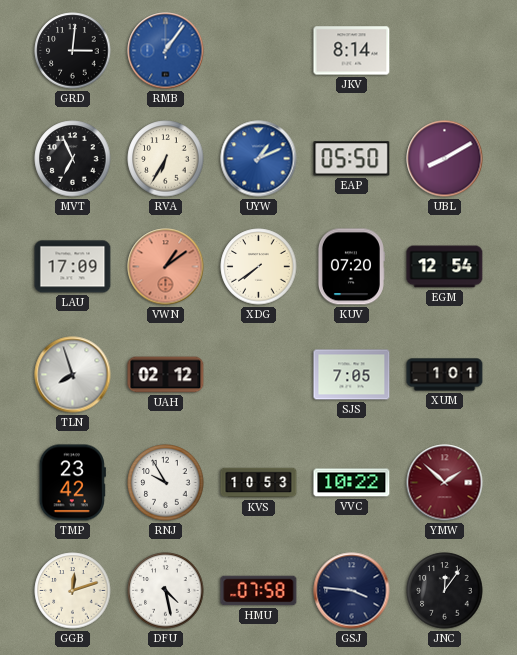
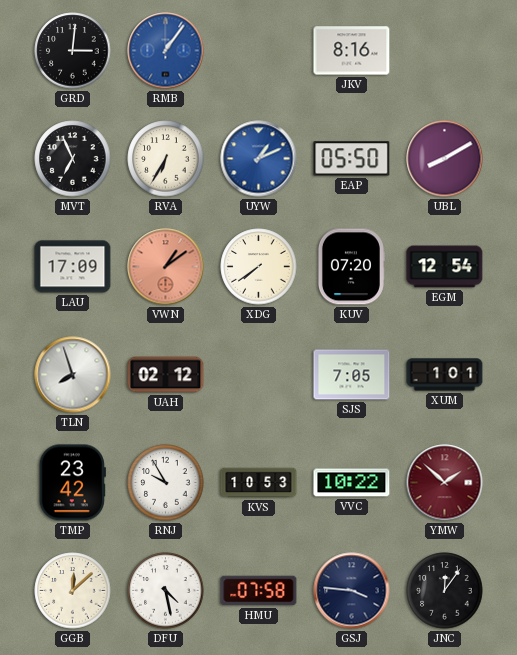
JKV: 8:14 -> 8:16
GGB: 12:12 -> 12:08
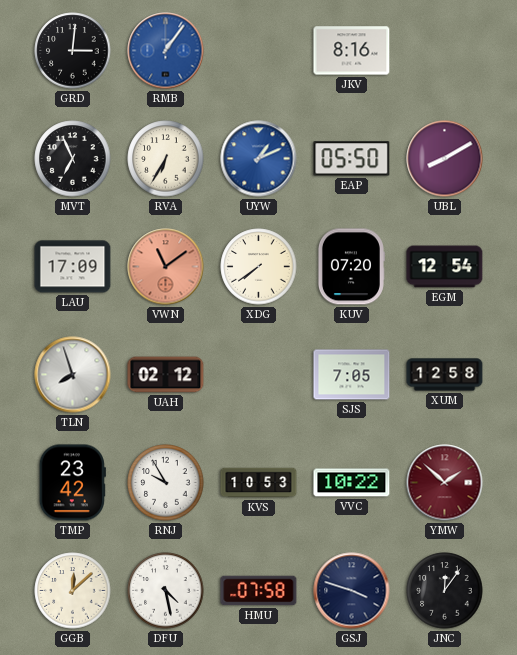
VWN: 1:09 -> 11:09
XUM: 1:01 -> 12:58
GSJ: 3:46 -> 3:48
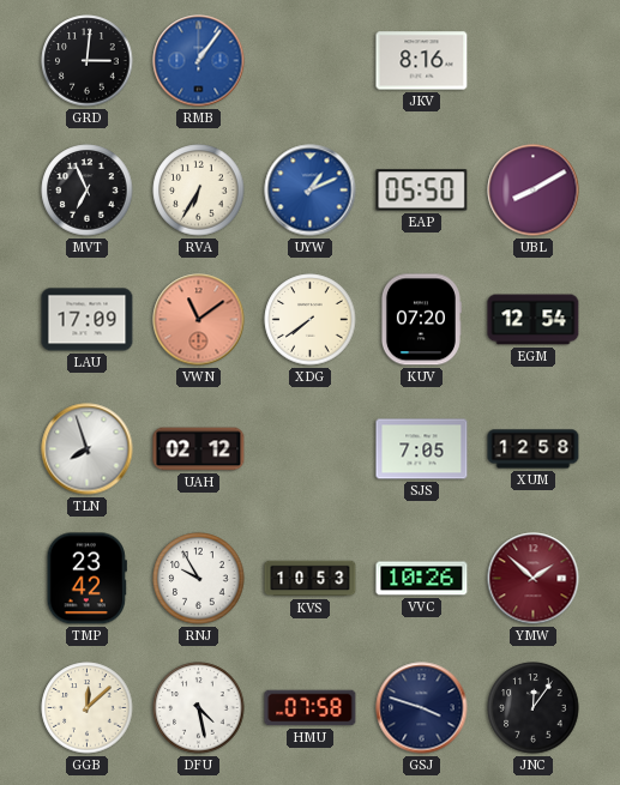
VVC: 10:22 -> 10:26
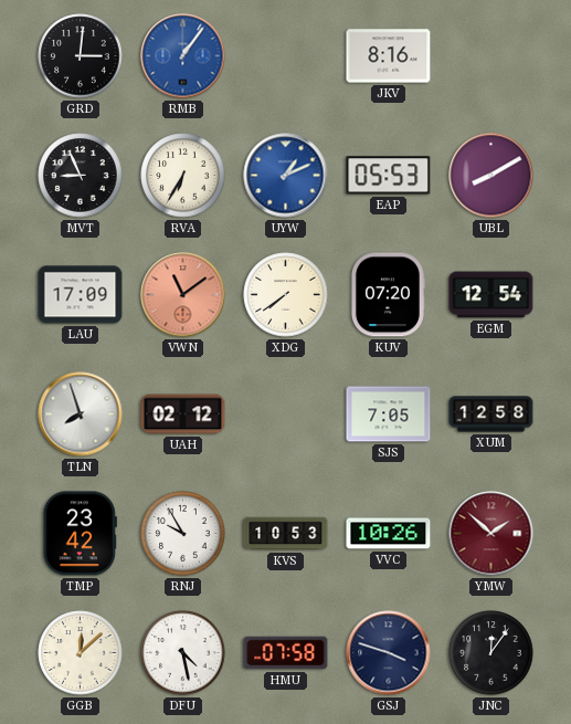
MVT: 6:56 -> 8:56
EAP: 05:50 -> 05:53
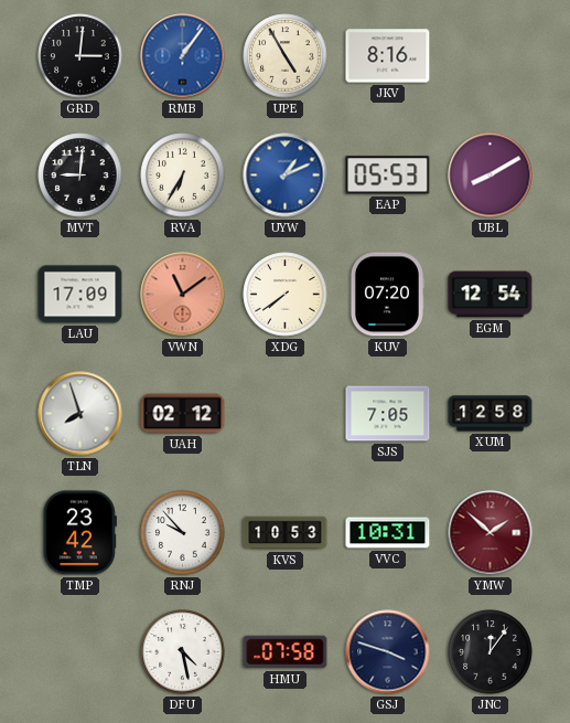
UPE: none -> 4:55
MVT: 8:56 -> 9:01
RNJ: 9:55 -> 9:53
VVC: 10:26 -> 10:31
GGB: 12:08 -> none
